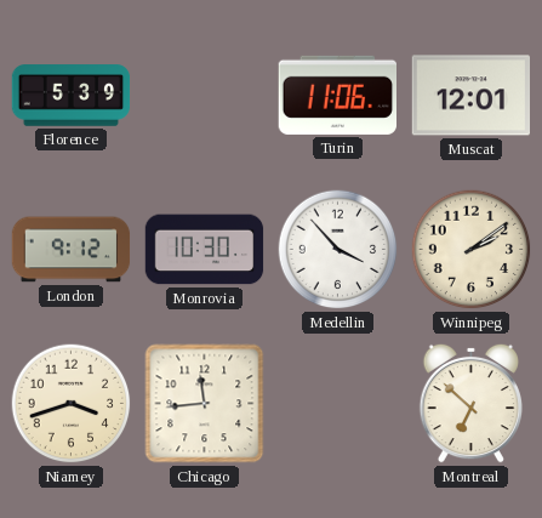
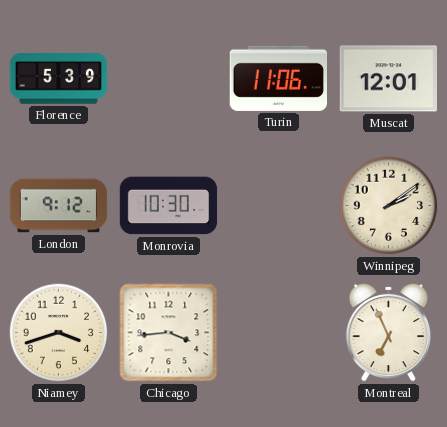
Medellin: 3:53 -> none
Chicago: 11:44 -> 3:44
Montreal: 6:52 -> 6:56
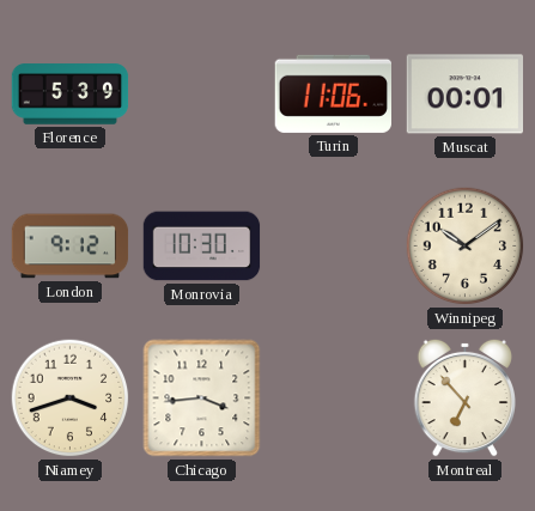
Muscat: 12:01 -> 00:01
Winnipeg: 2:09 -> 10:09
Montreal: 6:56 -> 6:53
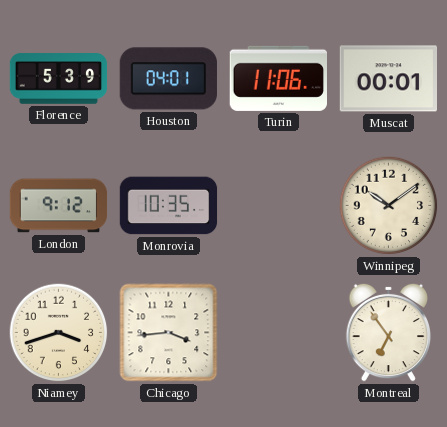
Houston: none -> 04:01
Monrovia: 10:30 -> 10:35
Montreal: 6:53 -> 6:54
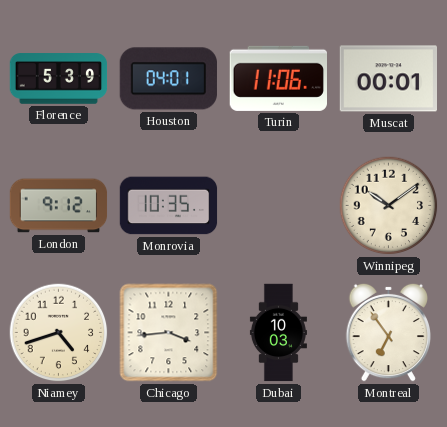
Niamey: 3:42 -> 4:42
Dubai: none -> 10:03
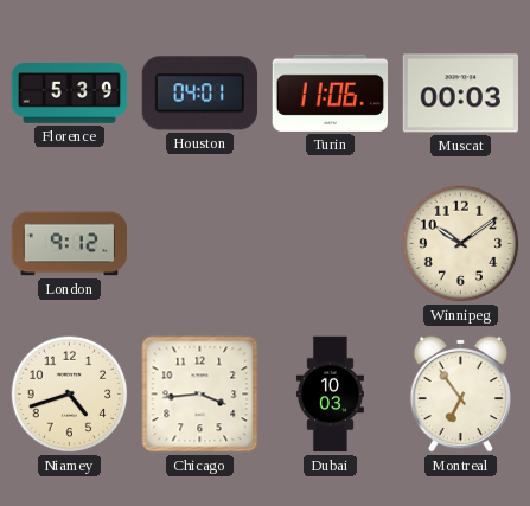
Muscat: 00:01 -> 00:03
Monrovia: 10:35 -> none
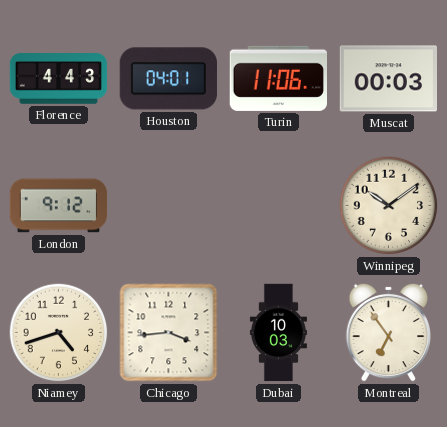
Florence: 5:39 -> 4:43
